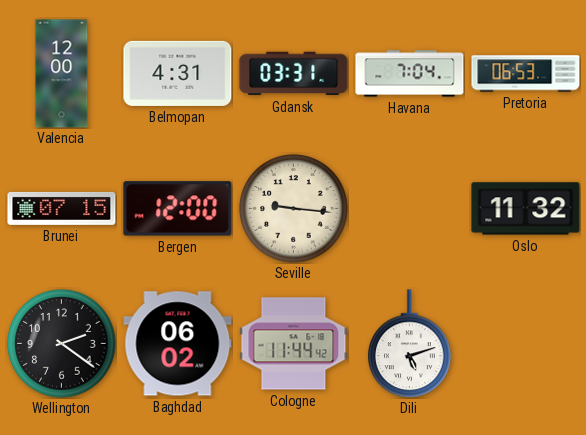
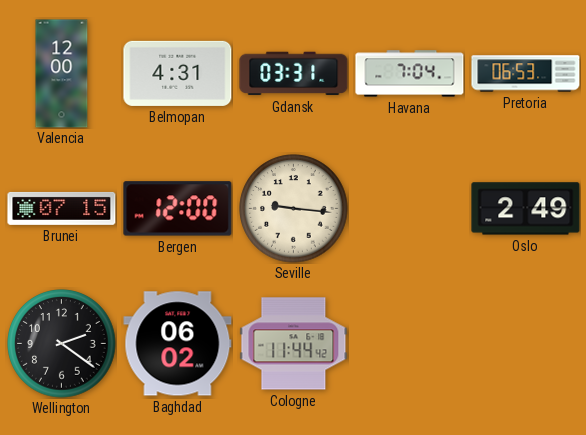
Oslo: 11:32 -> 2:49
Dili: 5:12 -> none
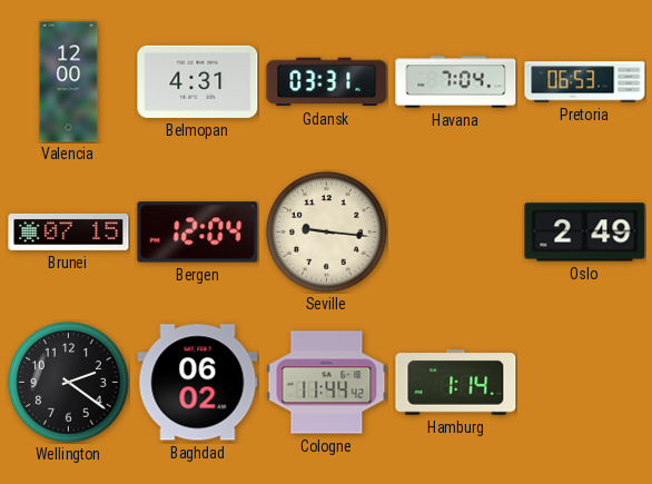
Bergen: 12:00 -> 12:04
Hamburg: none -> 1:14
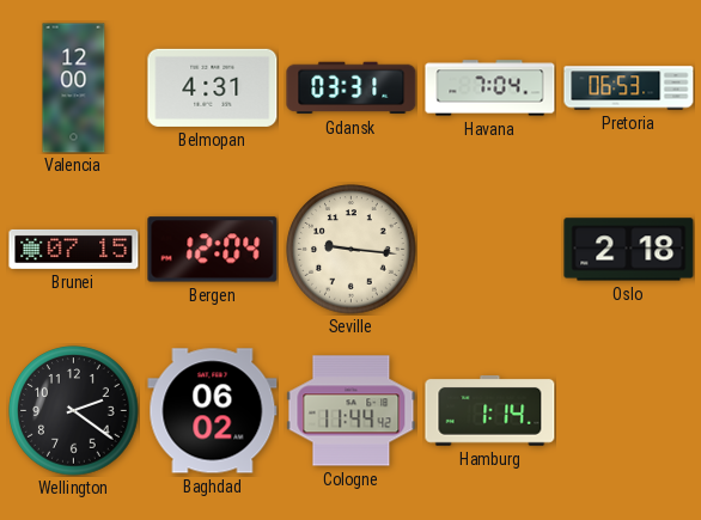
Oslo: 2:49 -> 2:18
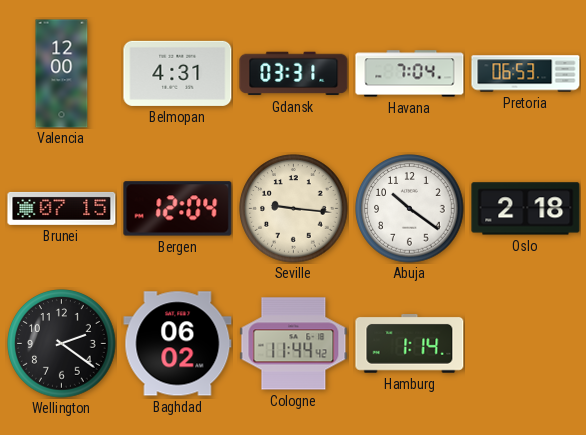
Abuja: none -> 10:21
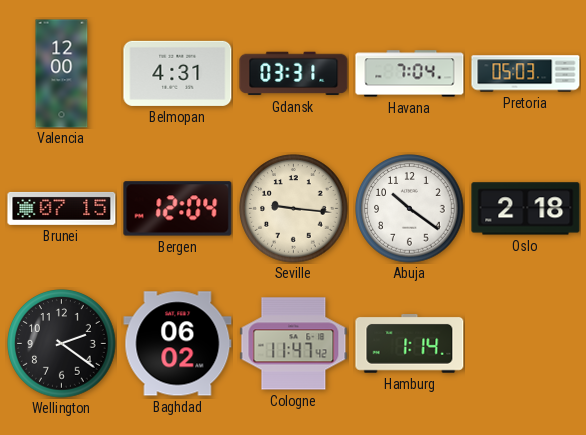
Pretoria: 06:53 -> 05:03
Cologne: 11:44 -> 11:47
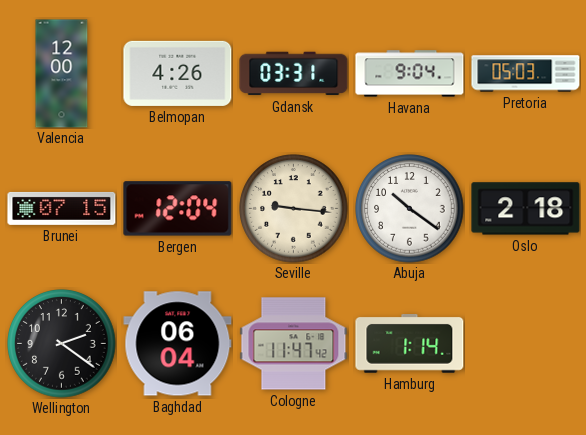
Belmopan: 4:31 -> 4:26
Havana: 7:04 -> 9:04
Baghdad: 06:02 -> 06:04
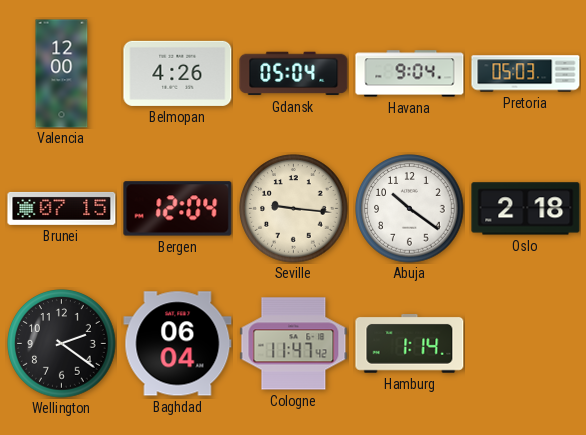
Gdansk: 03:31 -> 05:04
